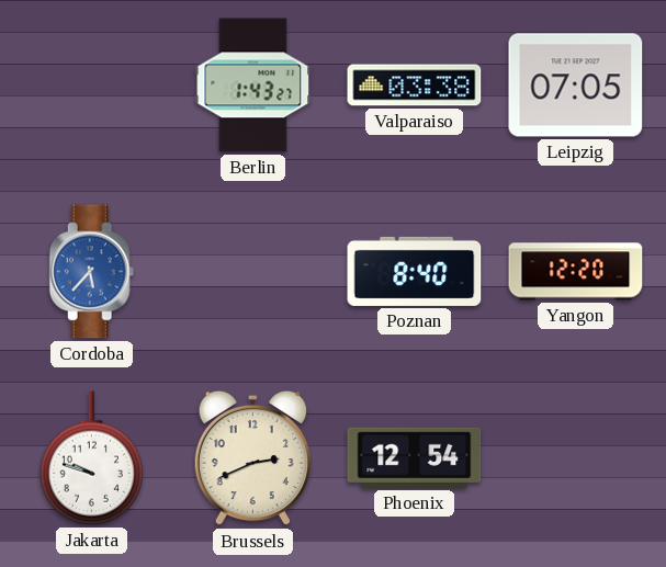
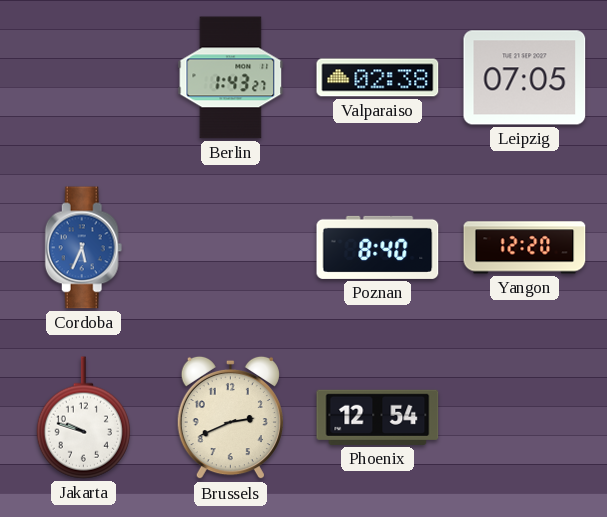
Valparaiso: 03:38 -> 02:38
Cordoba: 5:37 -> 5:34
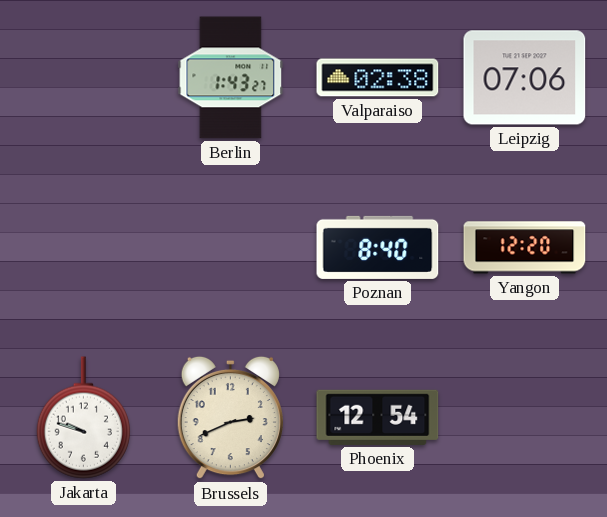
Leipzig: 07:05 -> 07:06
Cordoba: 5:34 -> none
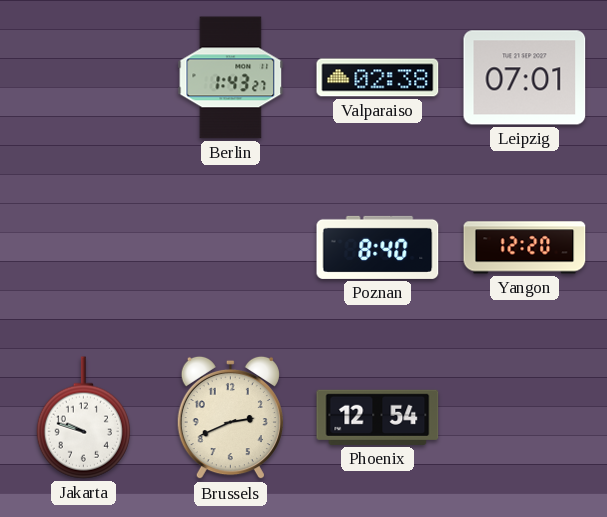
Leipzig: 07:06 -> 07:01
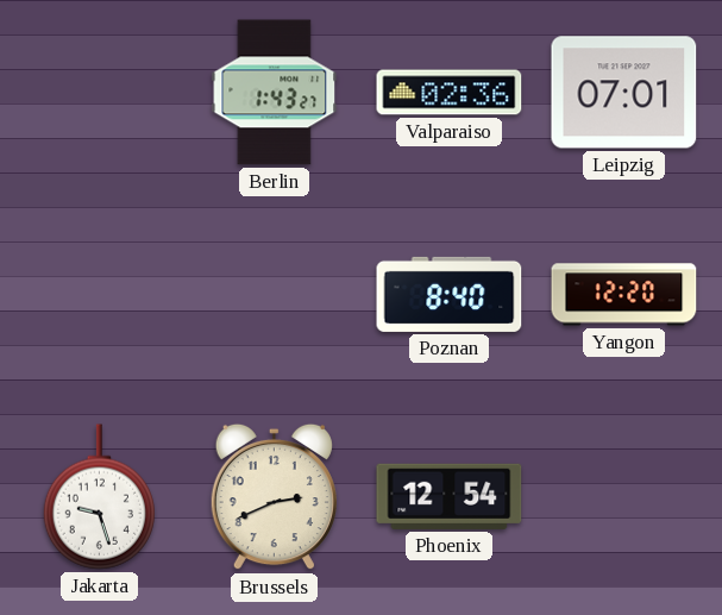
Valparaiso: 02:38 -> 02:36
Jakarta: 9:48 -> 9:27
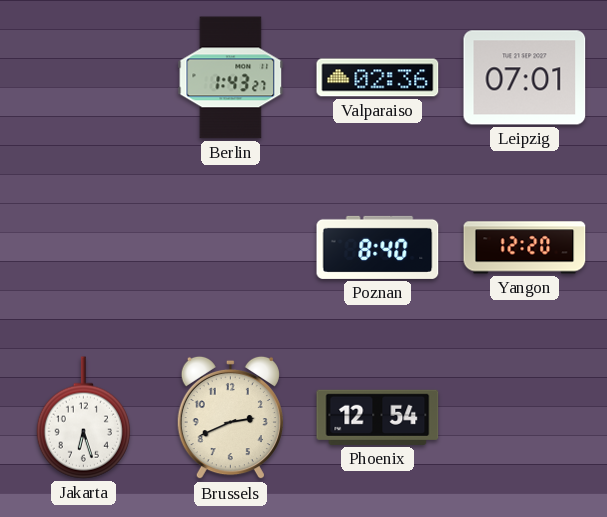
Jakarta: 9:27 -> 6:27
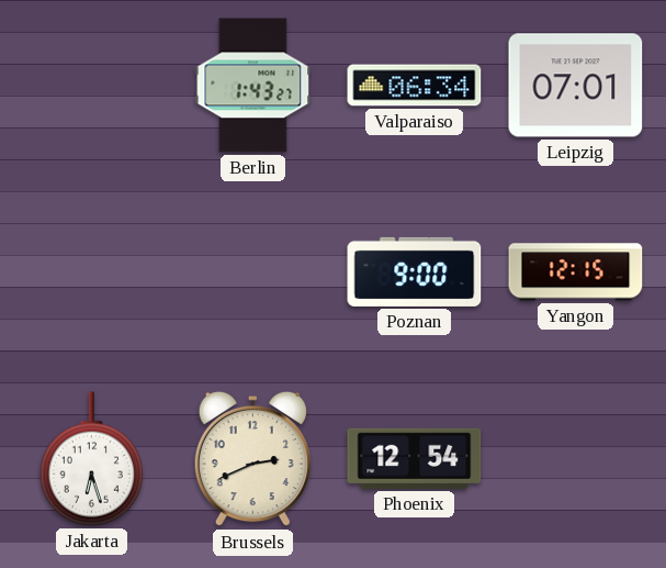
Valparaiso: 02:36 -> 06:34
Poznan: 8:40 -> 9:00
Yangon: 12:20 -> 12:15
